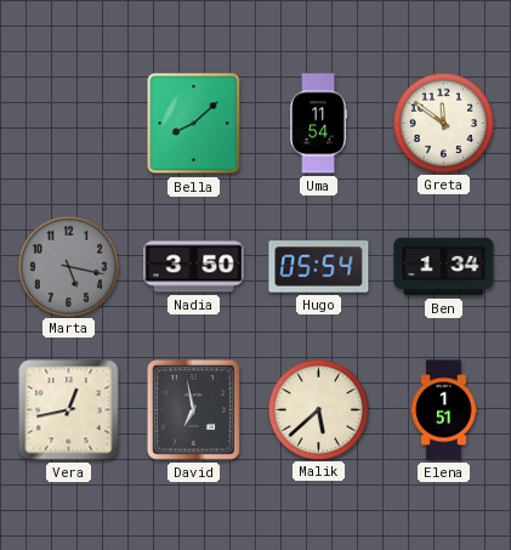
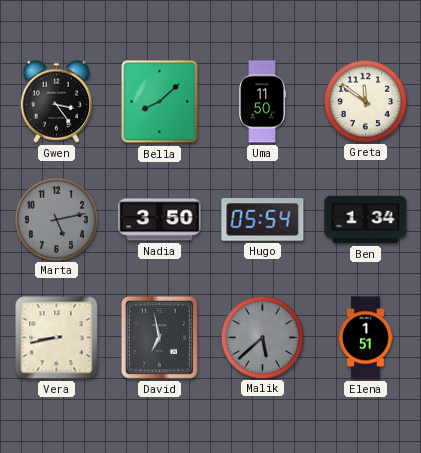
Gwen: none -> 3:24
Uma: 11:54 -> 11:50
Marta: 5:17 -> 5:13
Vera: 12:43 -> 8:43
Malik dial: cream -> grey
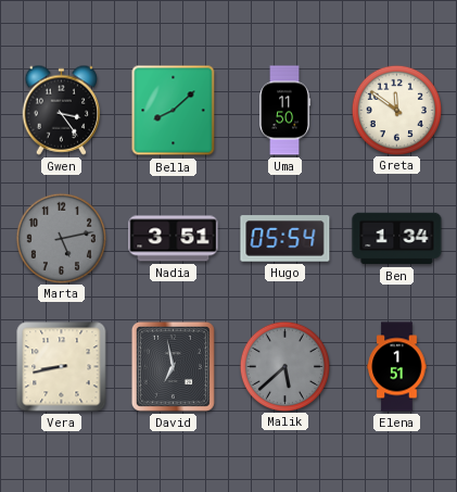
Nadia: 3:50 -> 3:51
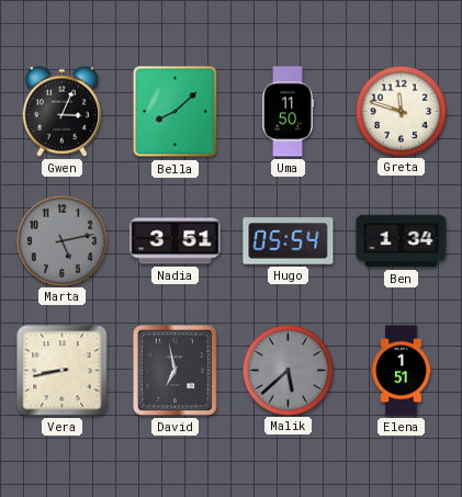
Gwen: 3:24 -> 3:04
Greta: 11:51 -> 11:48
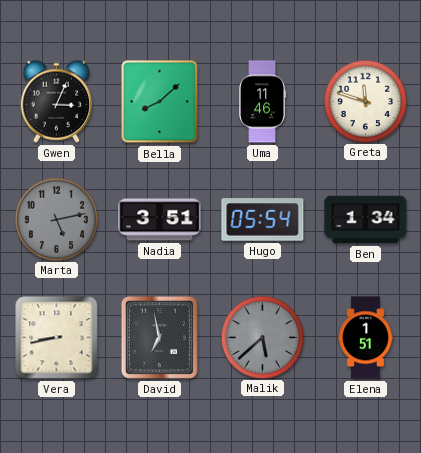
Uma: 11:50 -> 11:46
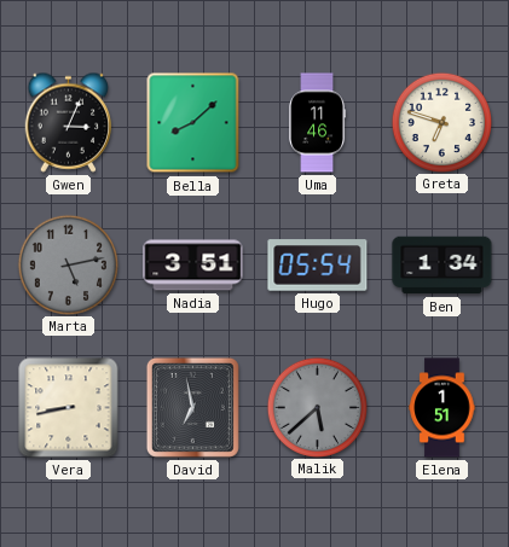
Greta: 11:48 -> 6:48
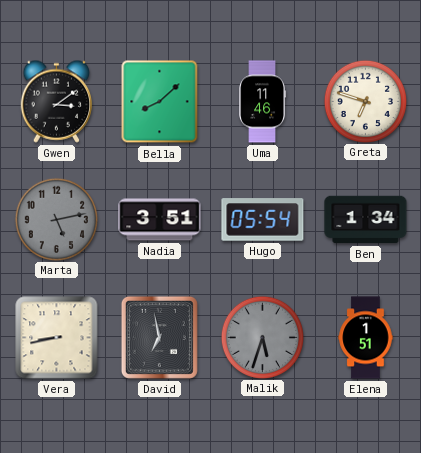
Gwen: 3:04 -> 3:09
Malik: 5:38 -> 5:33
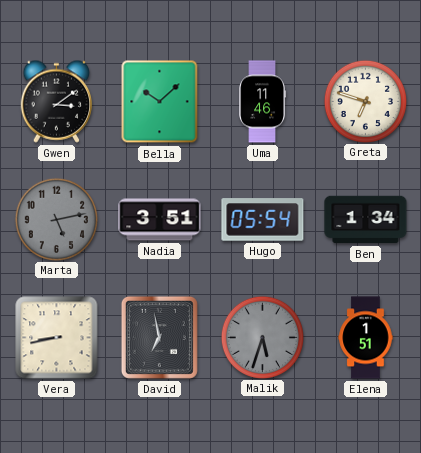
Bella: 8:08 -> 10:08
